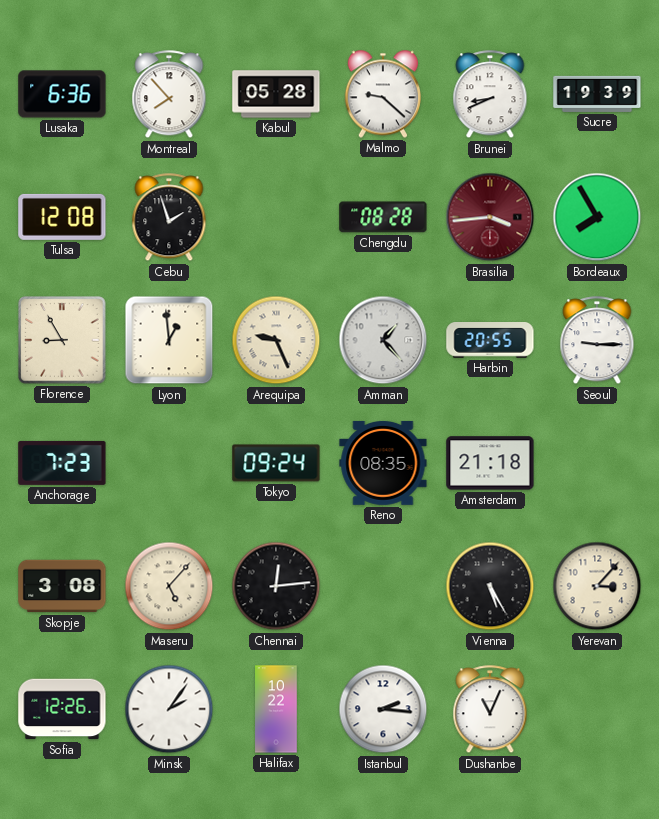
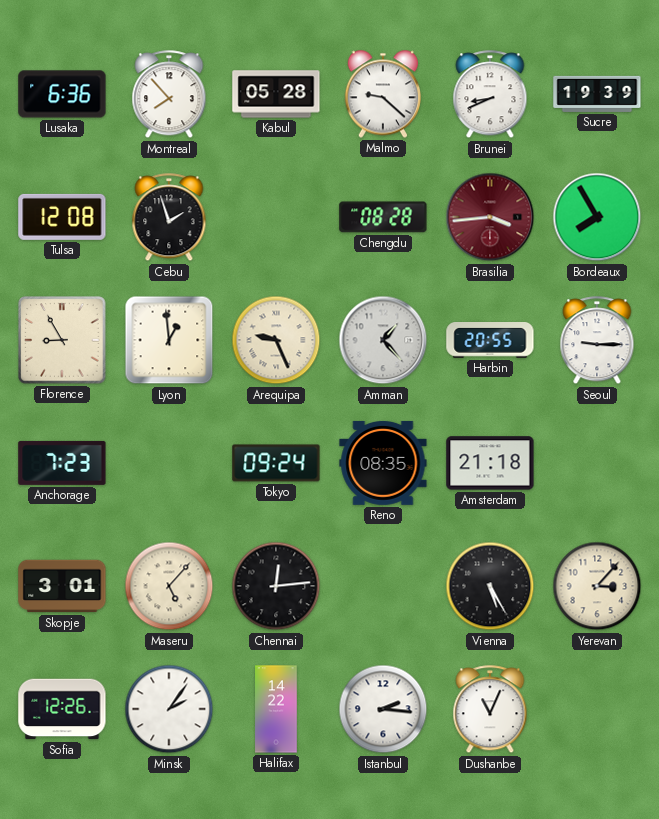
Skopje: 3:08 -> 3:01
Halifax: 10:22 -> 14:22
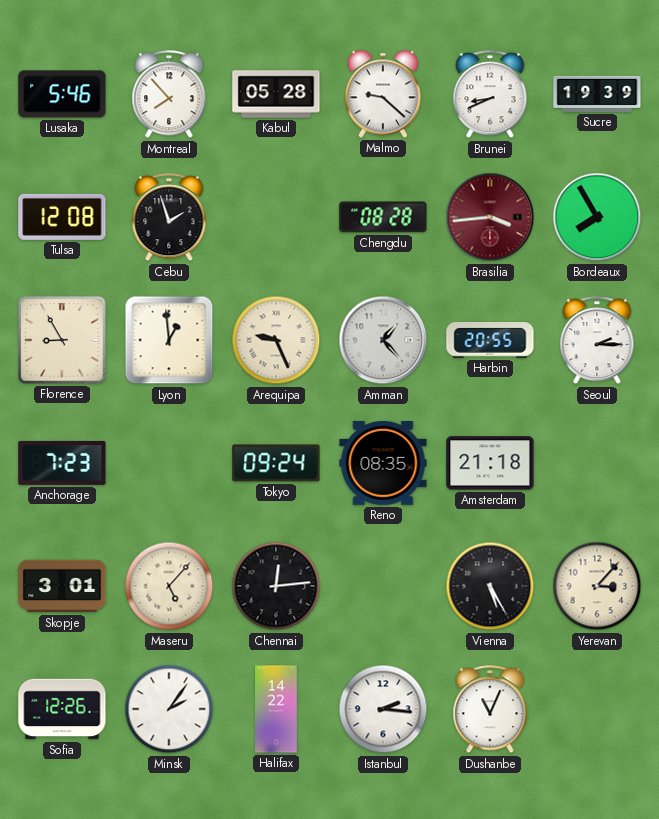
Lusaka: 6:36 -> 5:46
Seoul: 9:15 -> 2:15
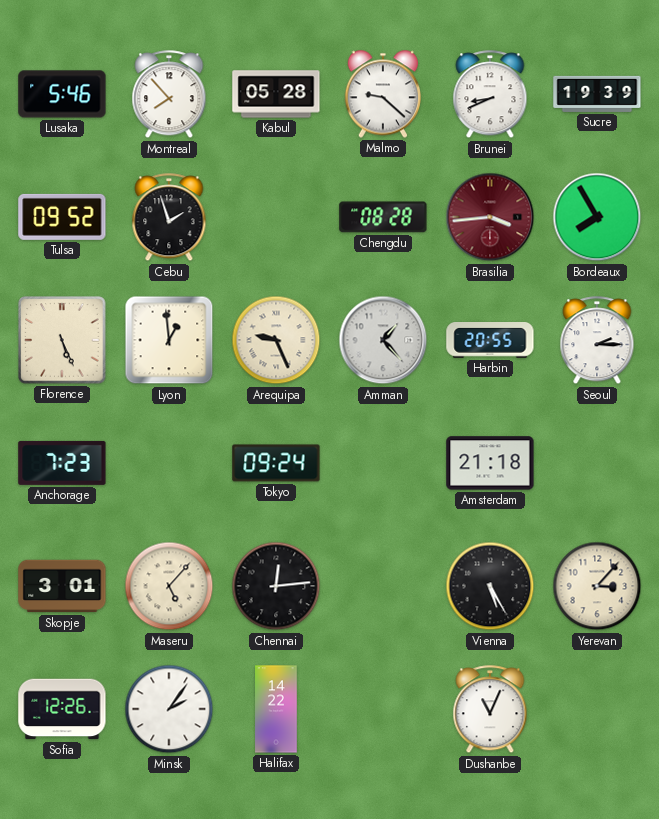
Tulsa: 12:08 -> 09:52
Florence: 8:55 -> 5:26
Reno: 08:35 -> none
Istanbul: 2:16 -> none
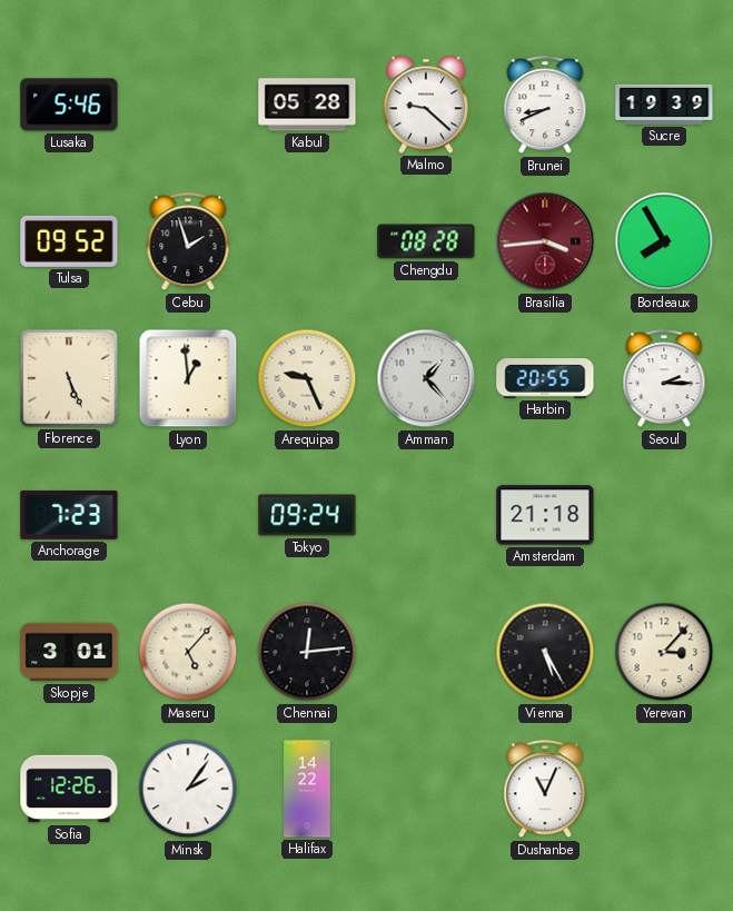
Montreal: 7:53 -> none
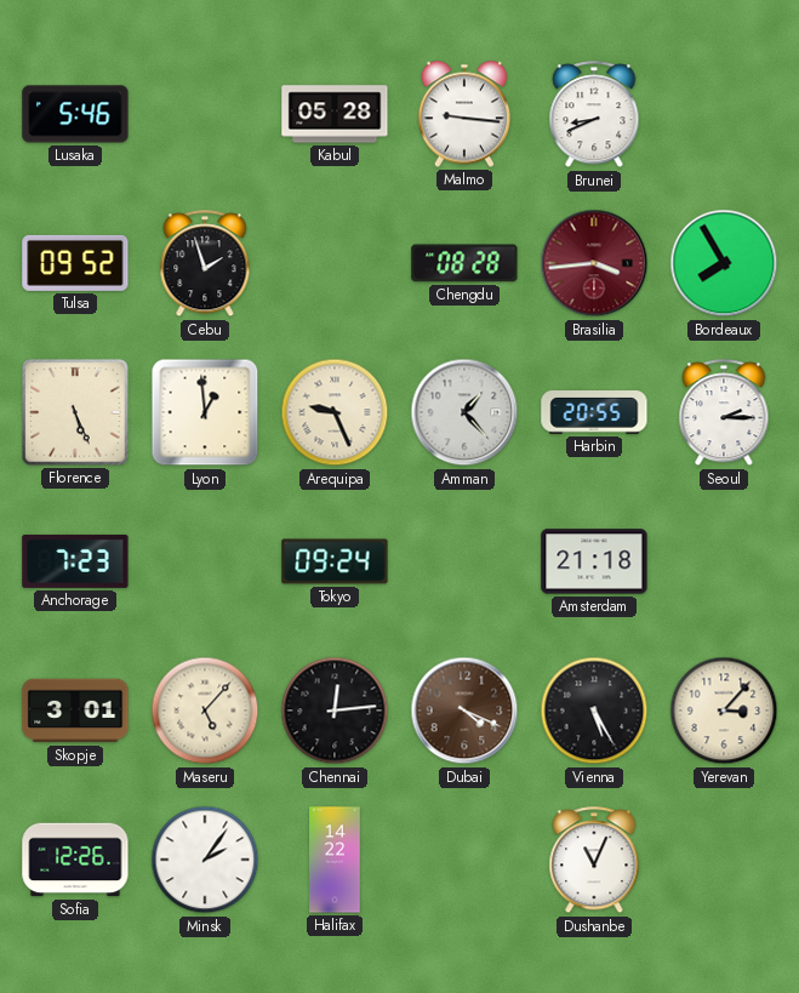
Malmo: 9:22 -> 9:16
Sucre: 19:39 -> none
Dubai: none -> 4:19
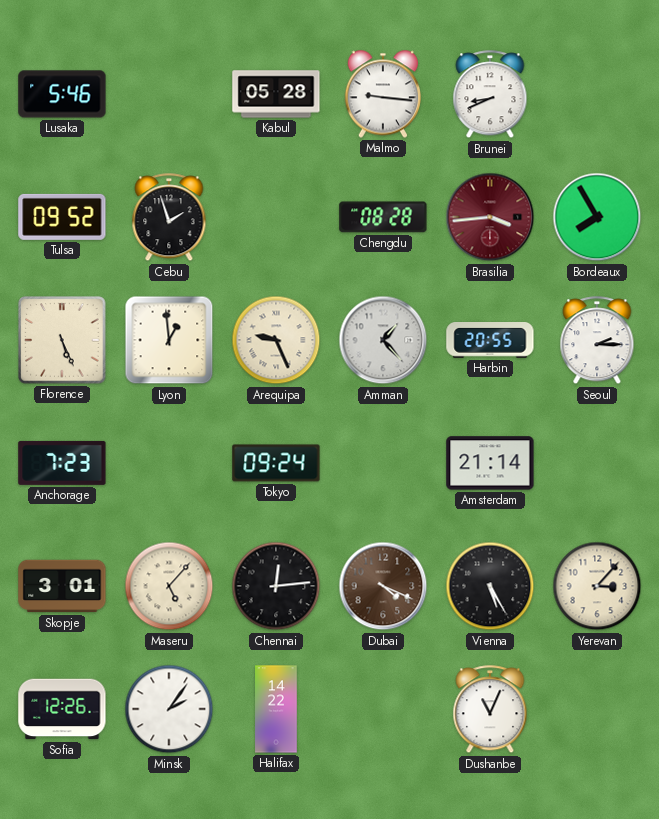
Amsterdam: 21:18 -> 21:14
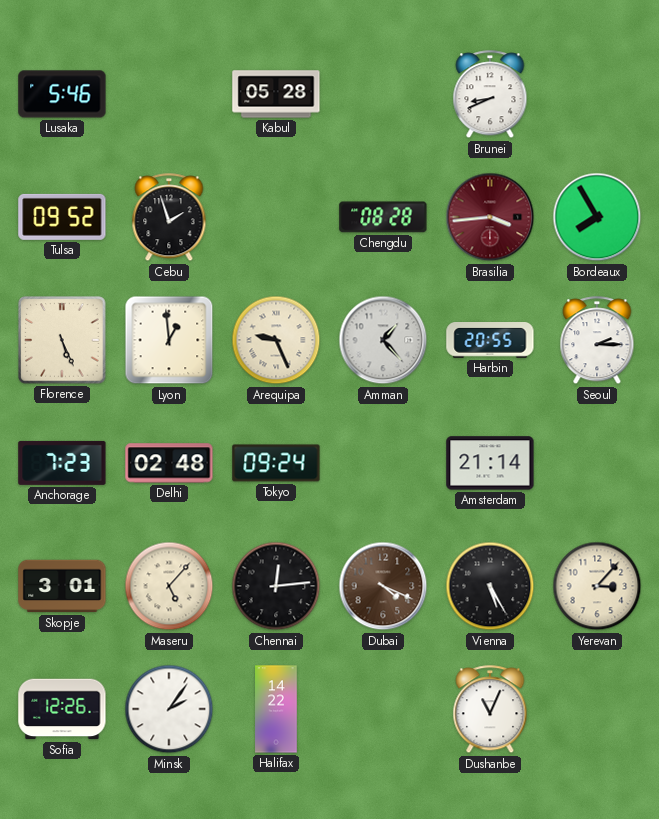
Malmo: 9:16 -> none
Delhi: none -> 02:48
